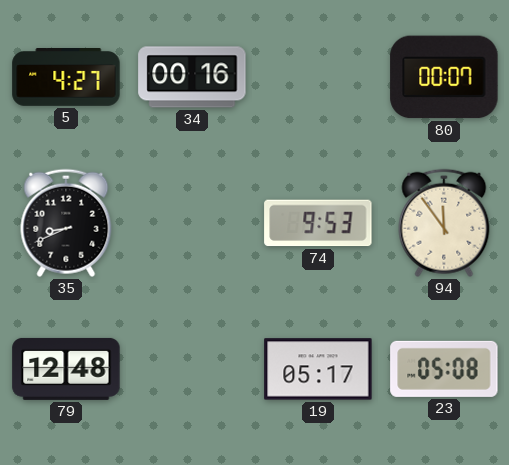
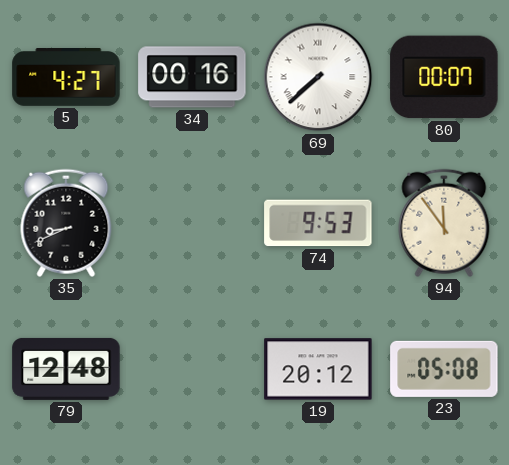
69: none -> 7:38
19: 05:17 -> 20:12
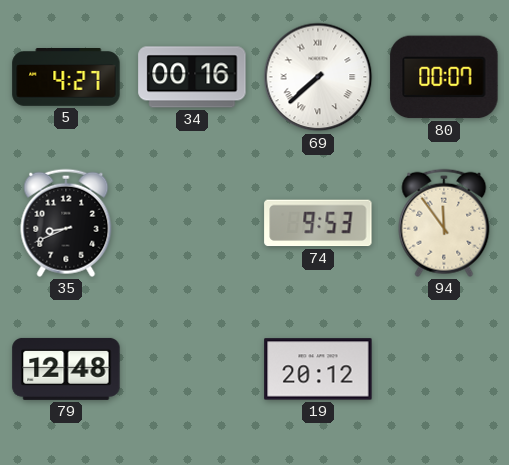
23: 05:08 -> none
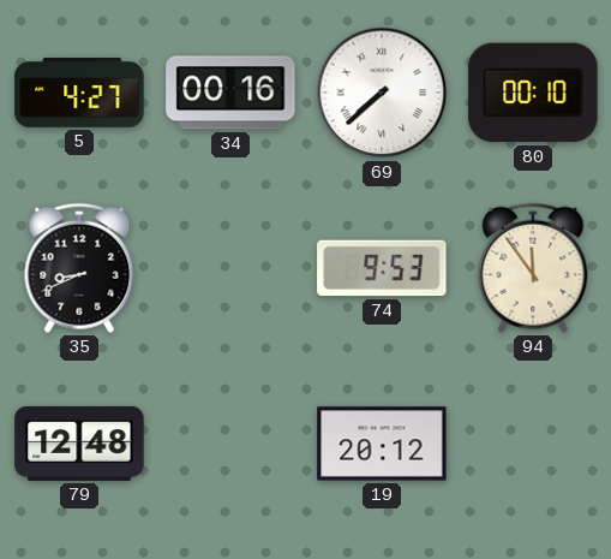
80: 00:07 -> 00:10
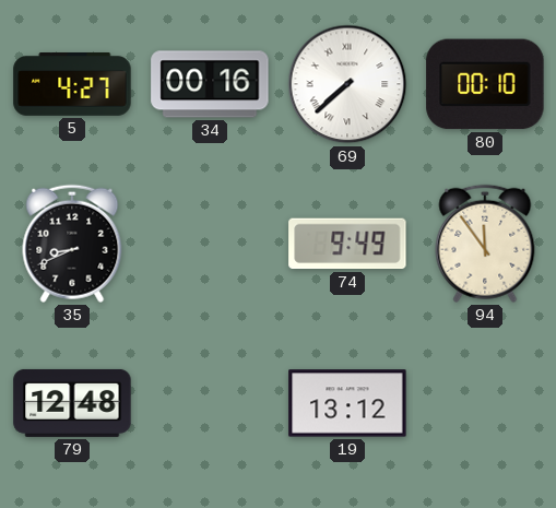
74: 9:53 -> 9:49
19: 20:12 -> 13:12
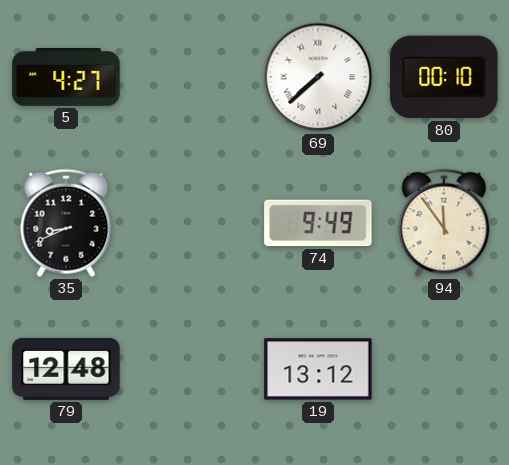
34: 00:16 -> none
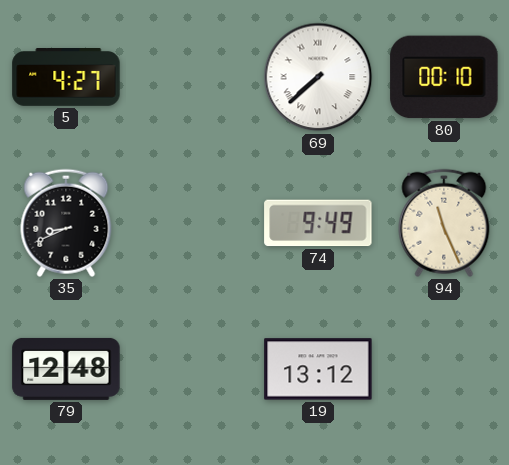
94: 11:54 -> 11:26
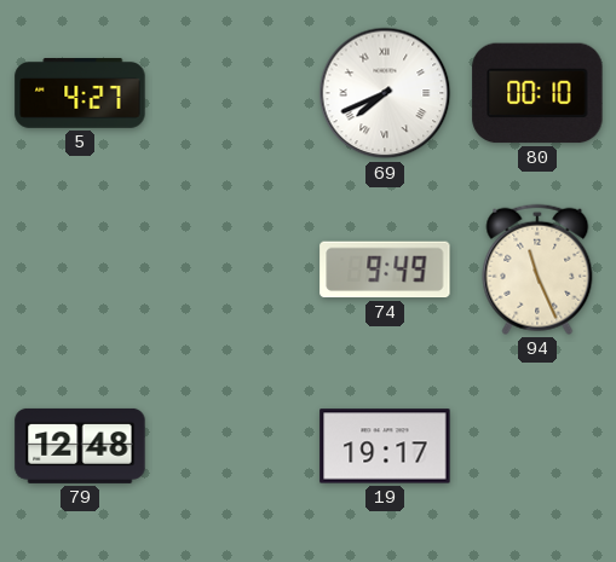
69: 7:38 -> 7:41
35: 8:41 -> none
19: 13:12 -> 19:17
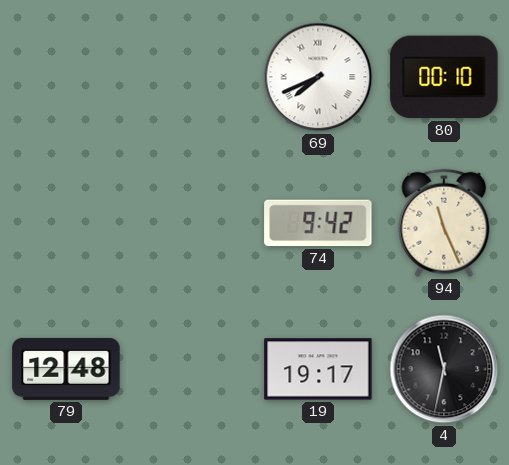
5: 4:27 -> none
74: 9:49 -> 9:42
4: none -> 11:32
